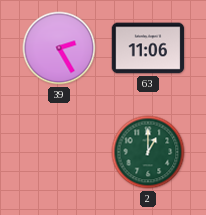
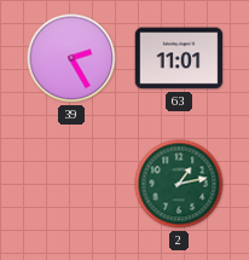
63: 11:06 -> 11:01
2: 1:00 -> 1:13
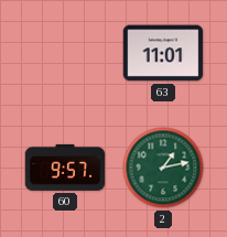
39: 2:25 -> none
60: none -> 9:57
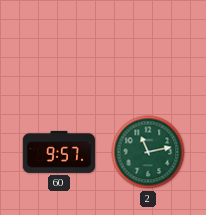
63: 11:01 -> none
2: 1:13 -> 11:13
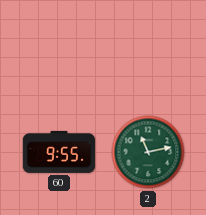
60: 9:57 -> 9:55
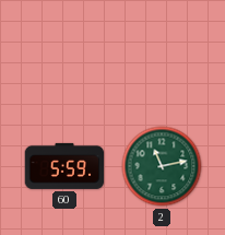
60: 9:55 -> 5:59
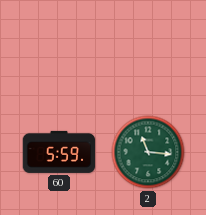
2: 11:13 -> 11:16
